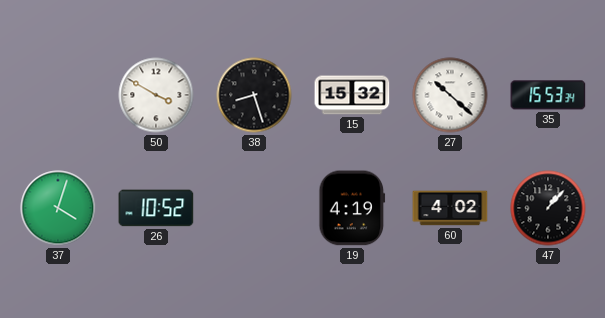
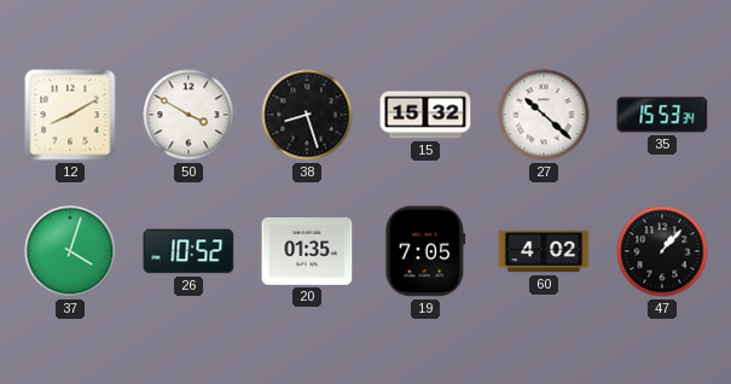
12: none -> 8:10
20: none -> 01:35
19: 4:19 -> 7:05
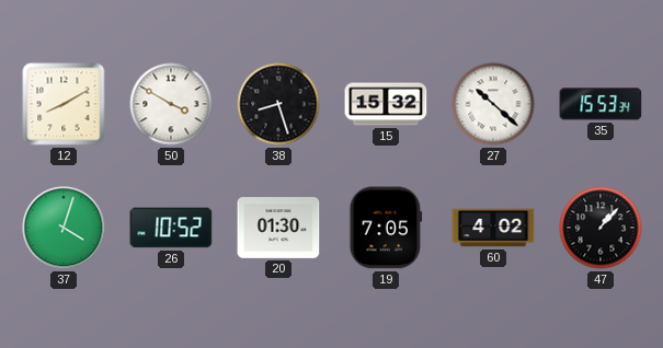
20: 01:35 -> 01:30
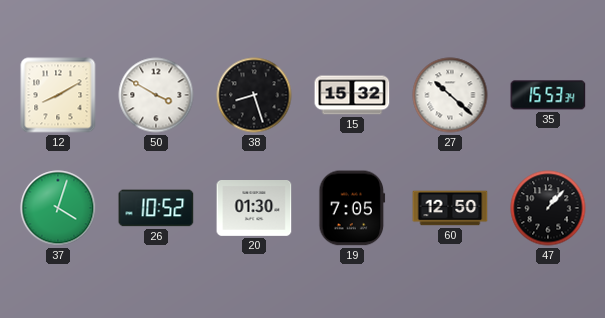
60: 4:02 -> 12:50
